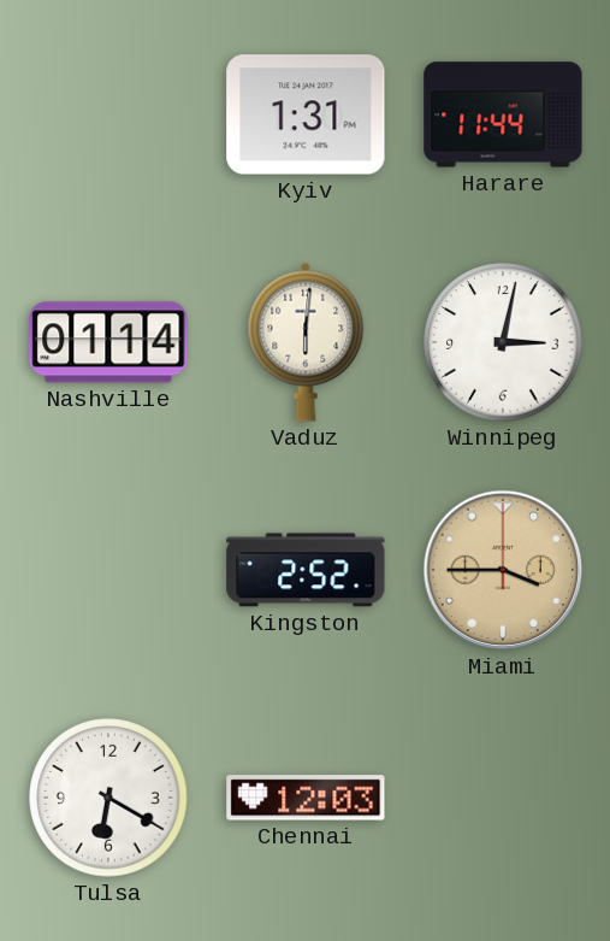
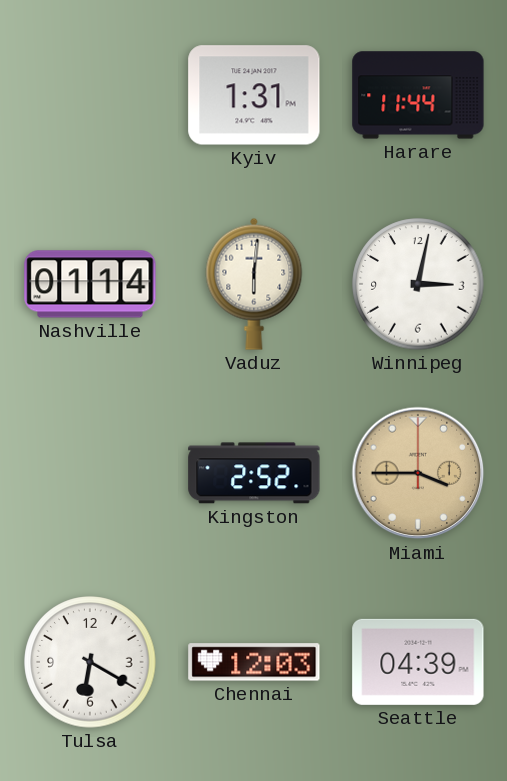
Seattle: none -> 04:39
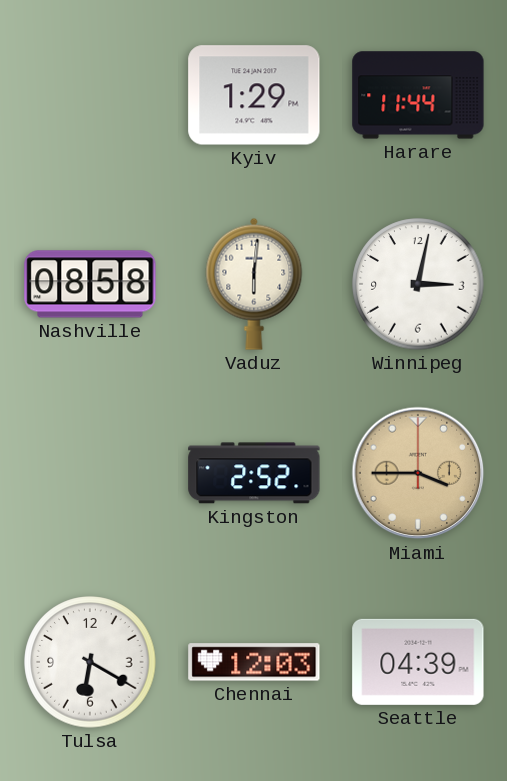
Kyiv: 1:31 -> 1:29
Nashville: 01:14 -> 08:58
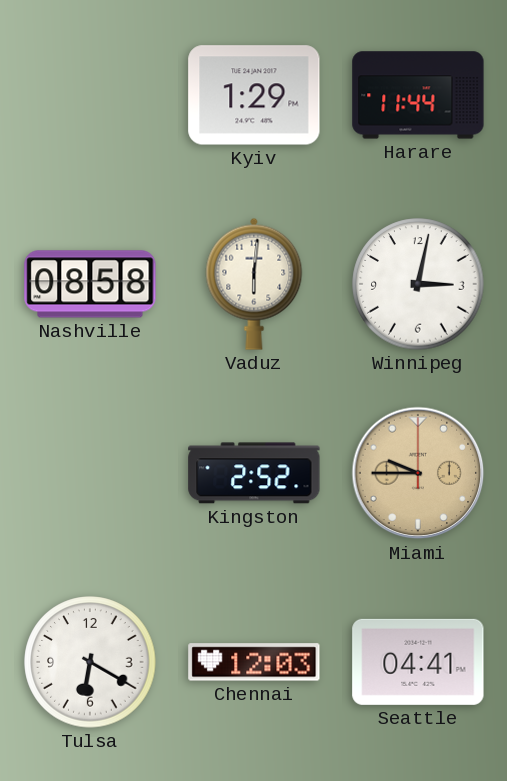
Miami: 3:45 -> 9:45
Seattle: 04:39 -> 04:41
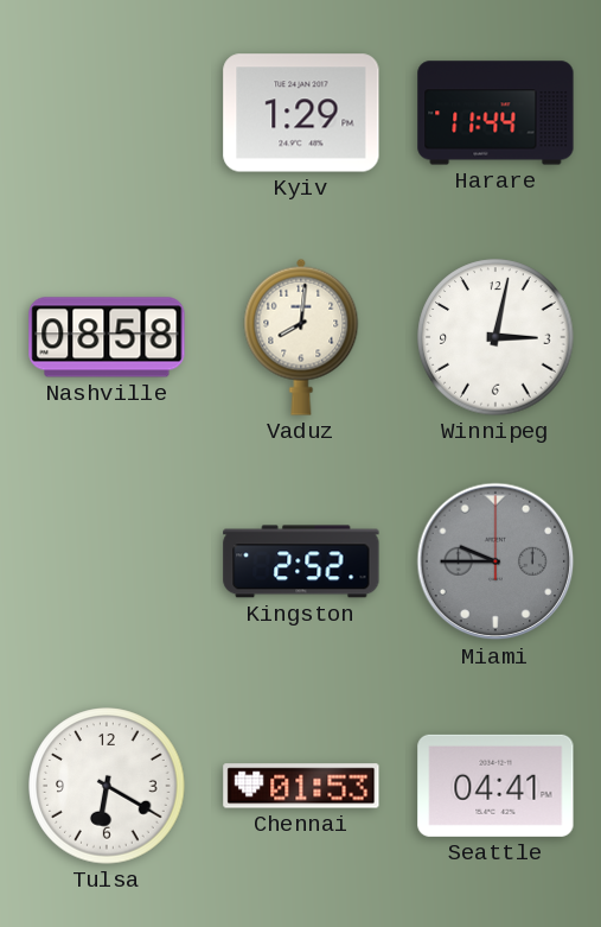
Vaduz: 6:01 -> 8:01
Miami dial: champagne -> grey
Chennai: 12:03 -> 01:53
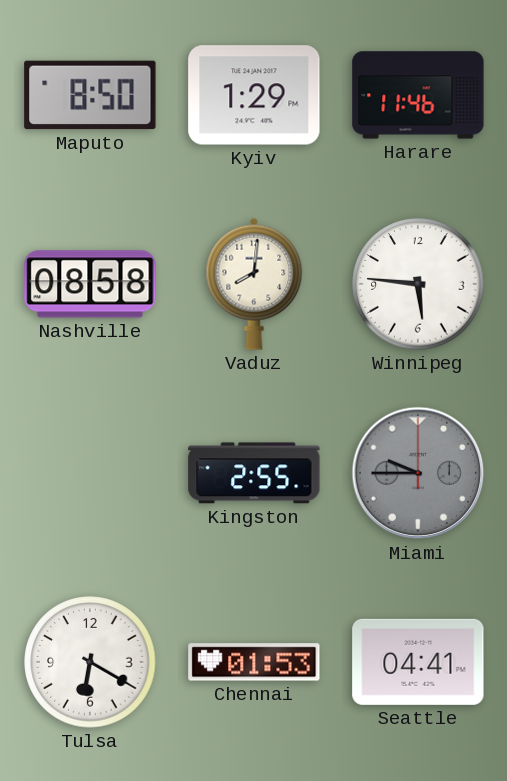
Maputo: none -> 8:50
Harare: 11:44 -> 11:46
Winnipeg: 3:02 -> 5:46
Kingston: 2:52 -> 2:55
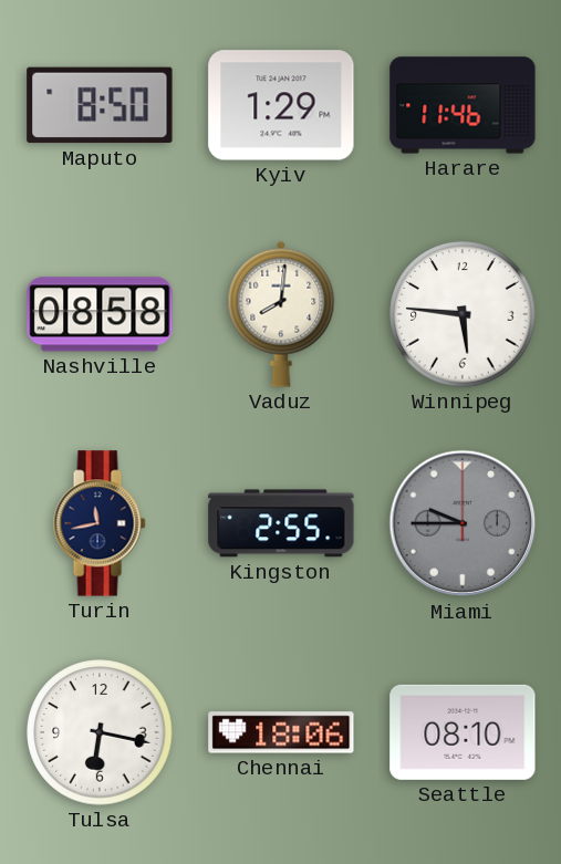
Turin: none -> 11:43
Tulsa: 6:20 -> 6:17
Chennai: 01:53 -> 18:06
Seattle: 04:41 -> 08:10
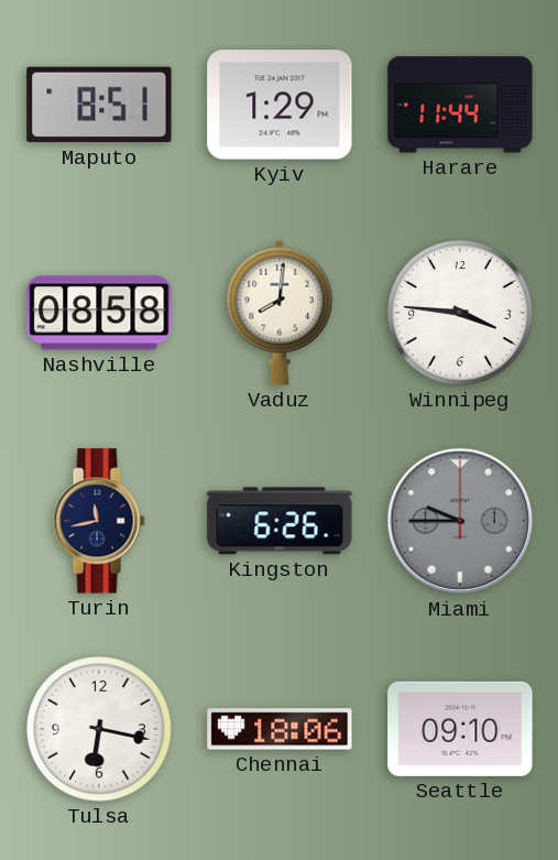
Maputo: 8:50 -> 8:51
Harare: 11:46 -> 11:44
Winnipeg: 5:46 -> 3:46
Kingston: 2:55 -> 6:26
Seattle: 08:10 -> 09:10
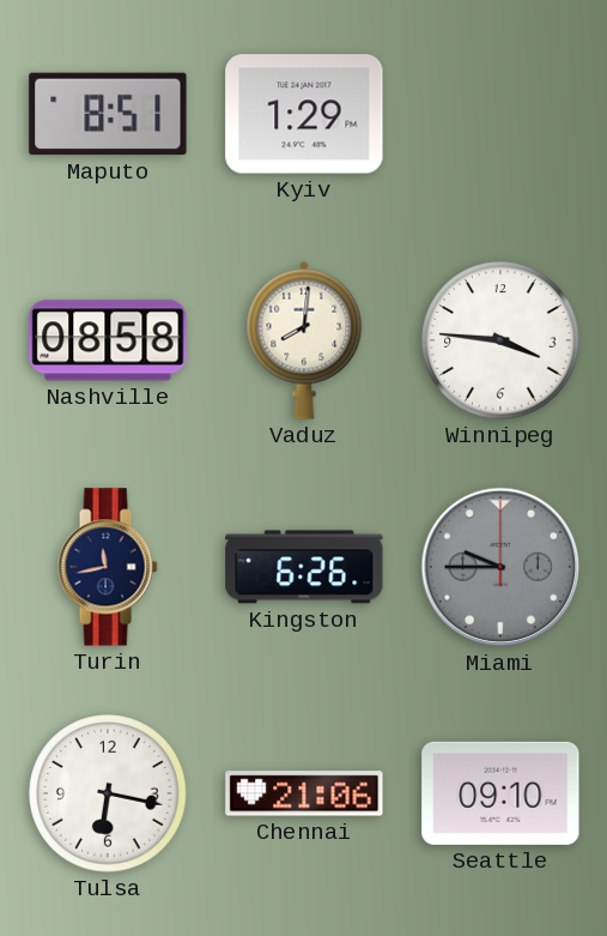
Harare: 11:44 -> none
Chennai: 18:06 -> 21:06
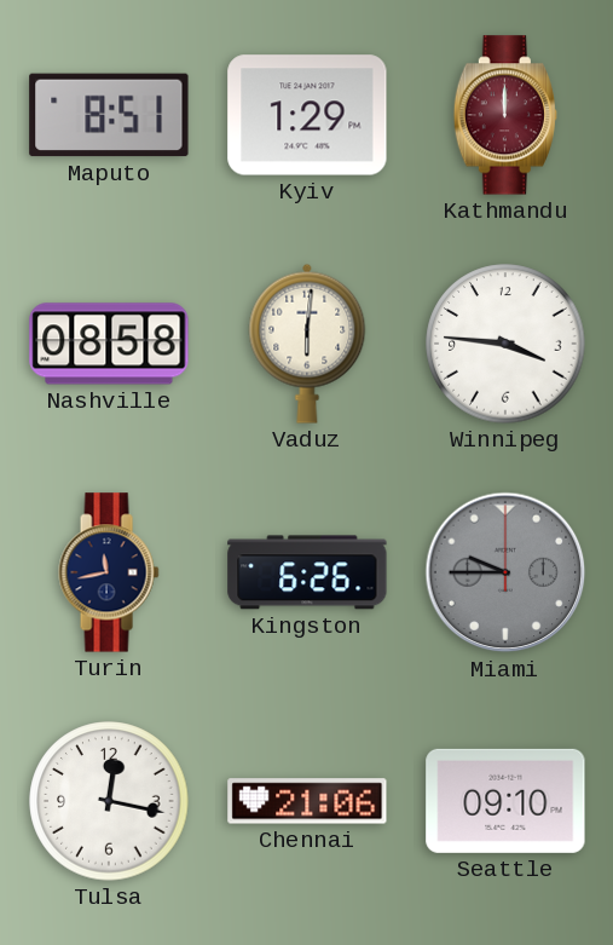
Kathmandu: none -> 12:00
Vaduz: 8:01 -> 6:01
Tulsa: 6:17 -> 12:17
